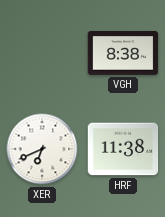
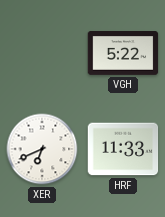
VGH: 8:38 -> 5:22
HRF: 11:38 -> 11:33
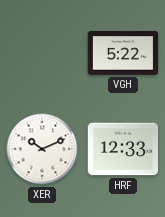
XER: 6:41 -> 10:11
HRF: 11:33 -> 12:33
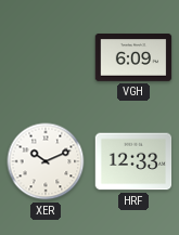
VGH: 5:22 -> 6:09
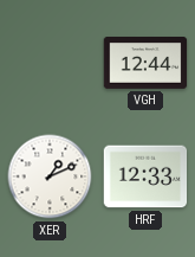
VGH: 6:09 -> 12:44
XER: 10:11 -> 1:11
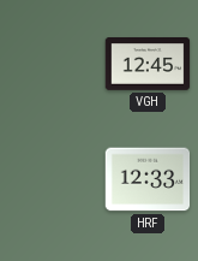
VGH: 12:44 -> 12:45
XER: 1:11 -> none
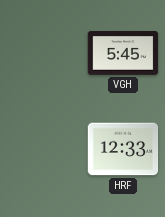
VGH: 12:45 -> 5:45
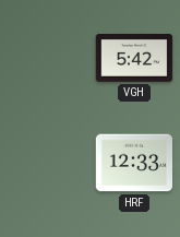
VGH: 5:45 -> 5:42
